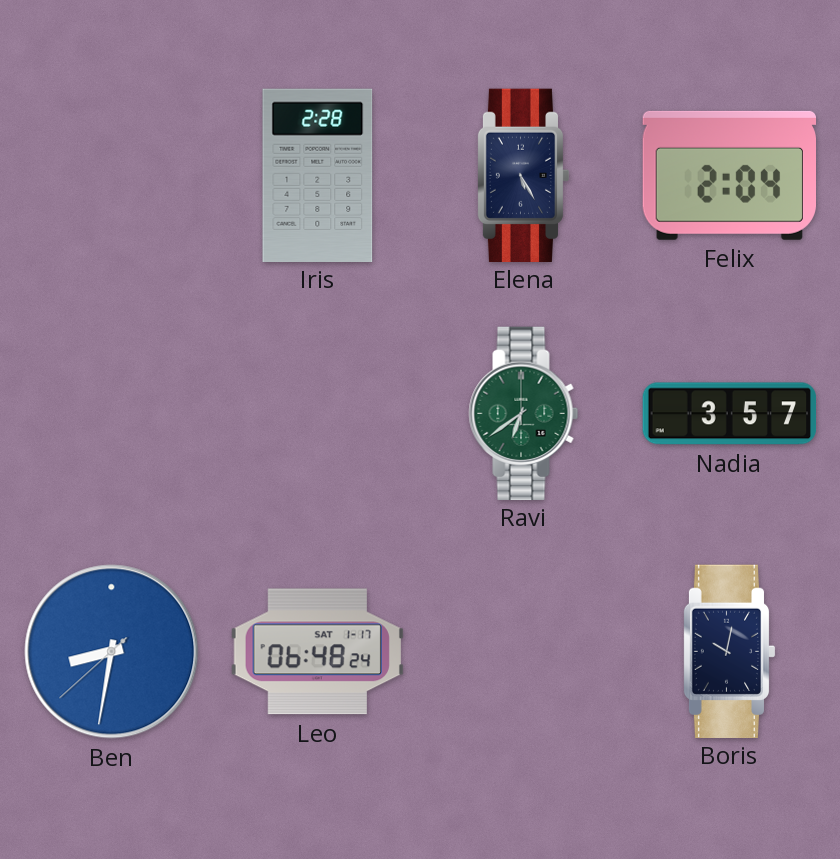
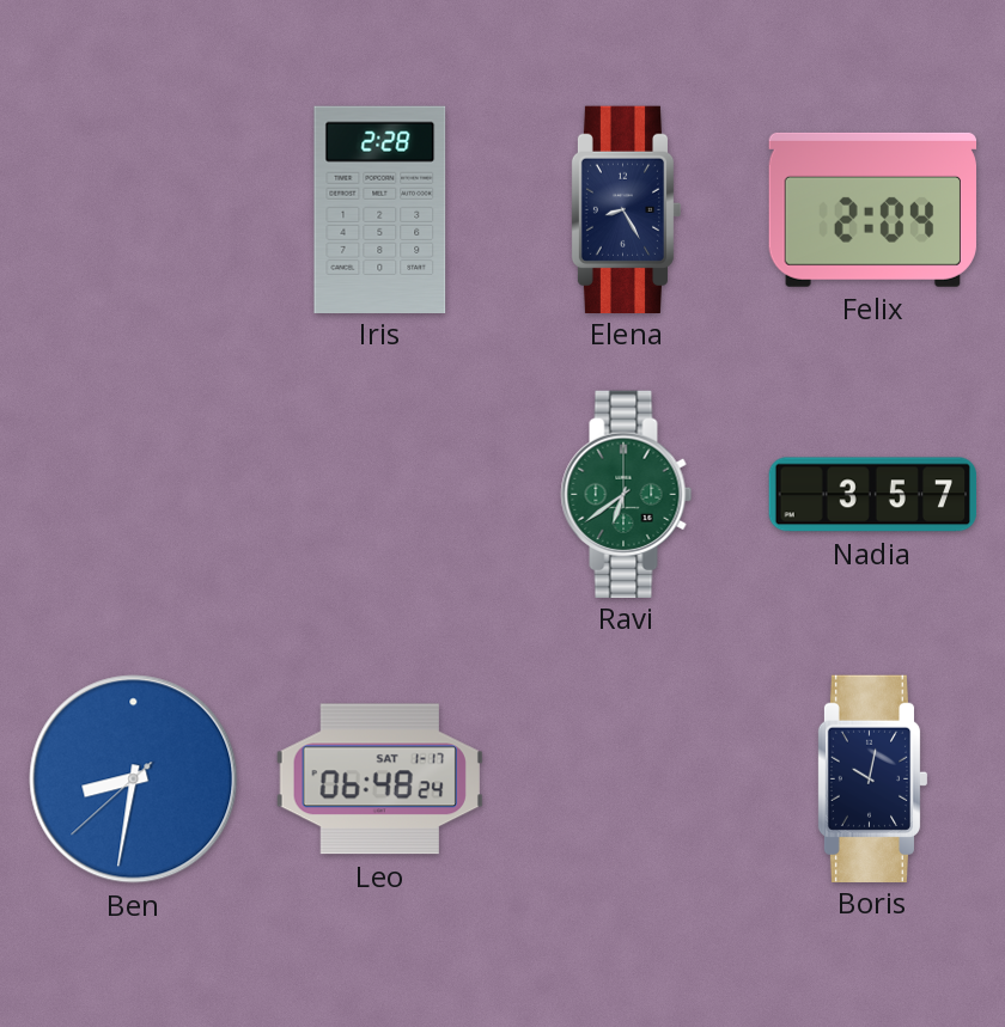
Elena: 5:25 -> 8:25
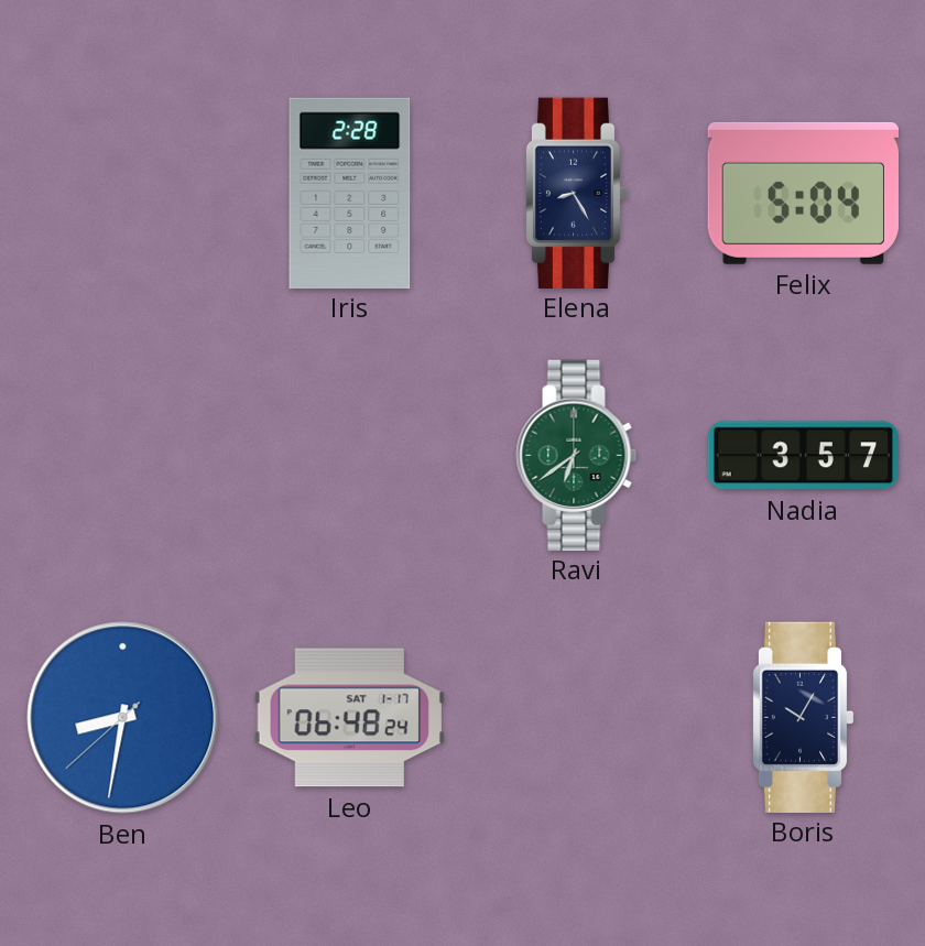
Felix: 2:04 -> 5:04
Boris: 10:02 -> 10:05
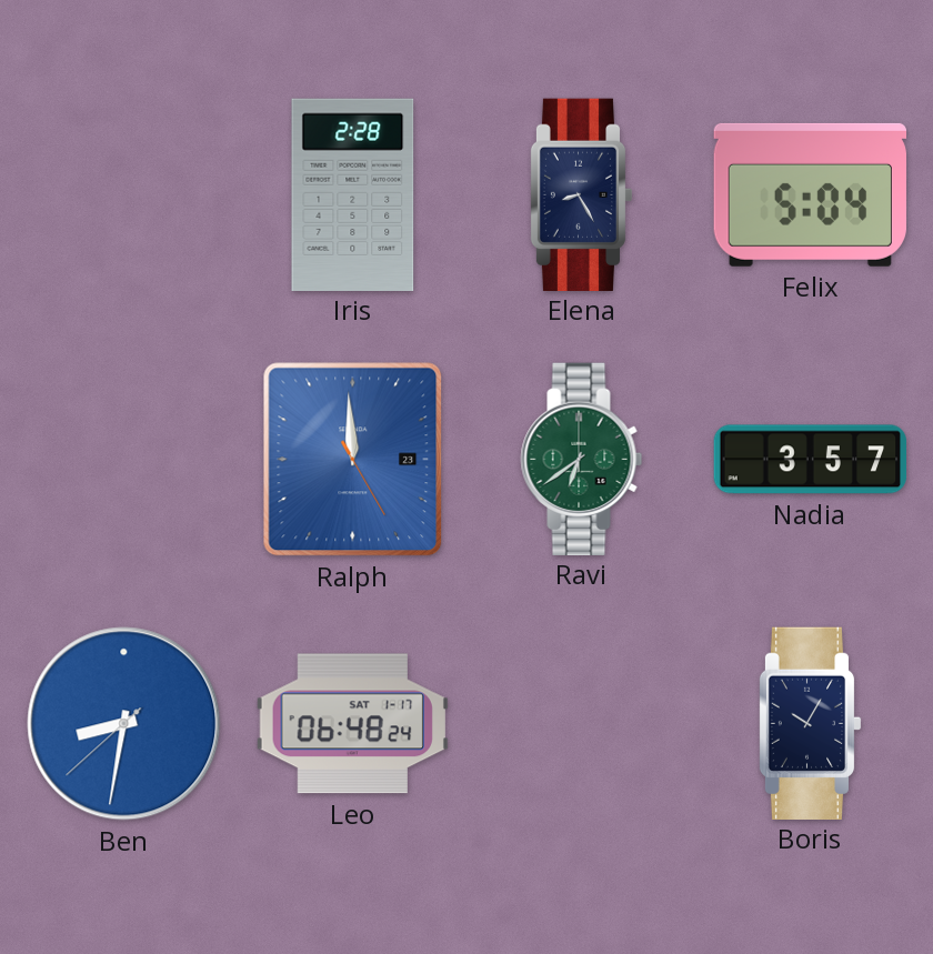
Ralph: none -> 11:59
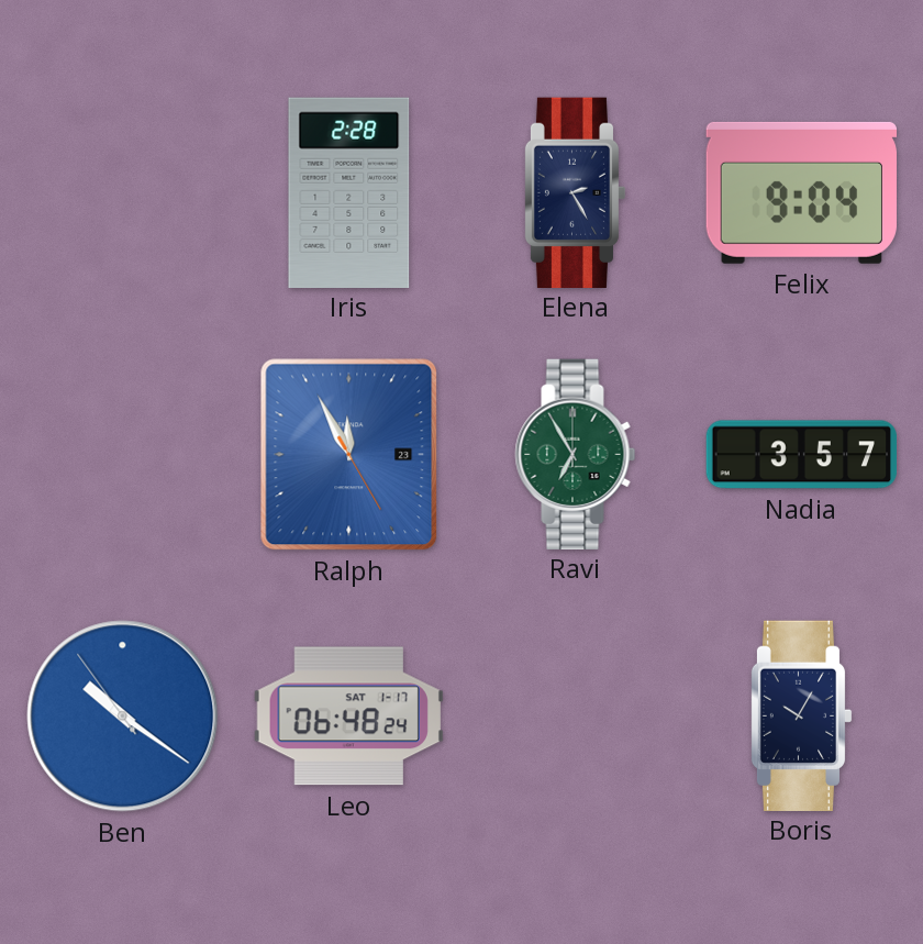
Elena: 8:25 -> 2:25
Felix: 5:04 -> 9:04
Ralph: 11:59 -> 11:55
Ravi: 6:39 -> 6:55
Ben: 8:31 -> 10:20
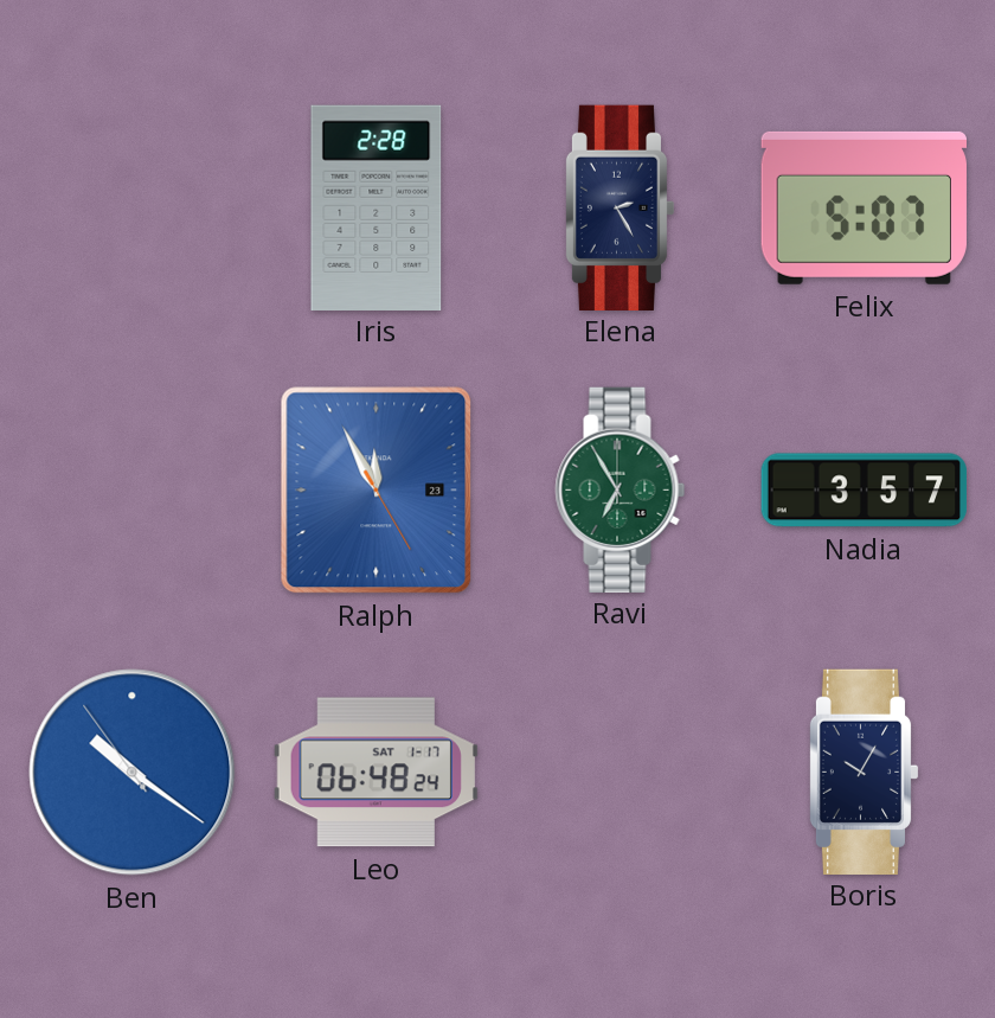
Felix: 9:04 -> 5:07
